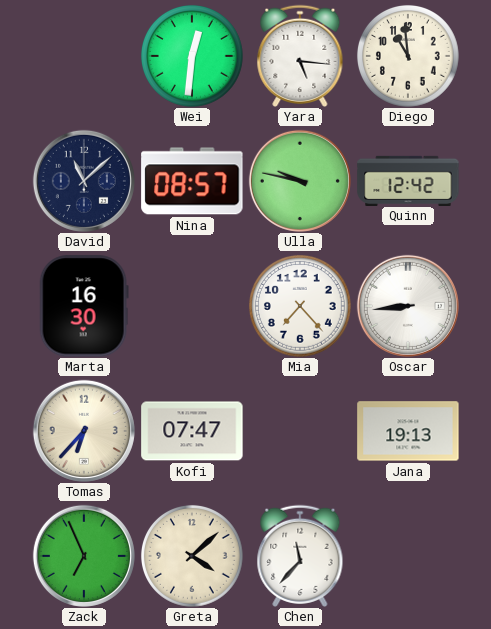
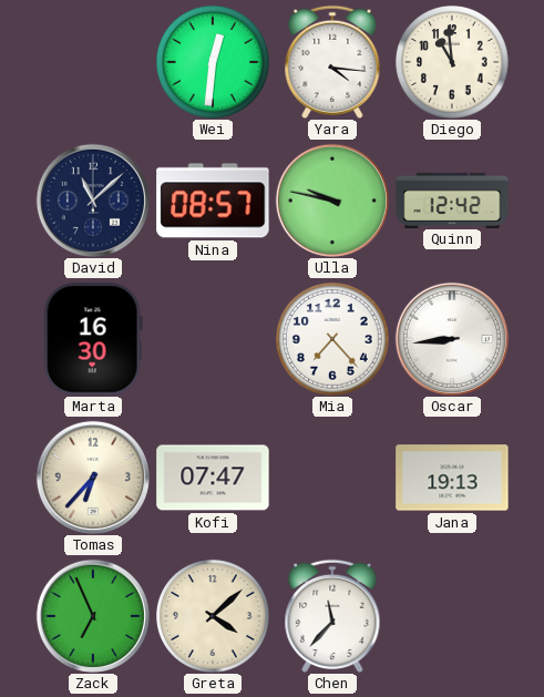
Yara: 5:16 -> 4:16
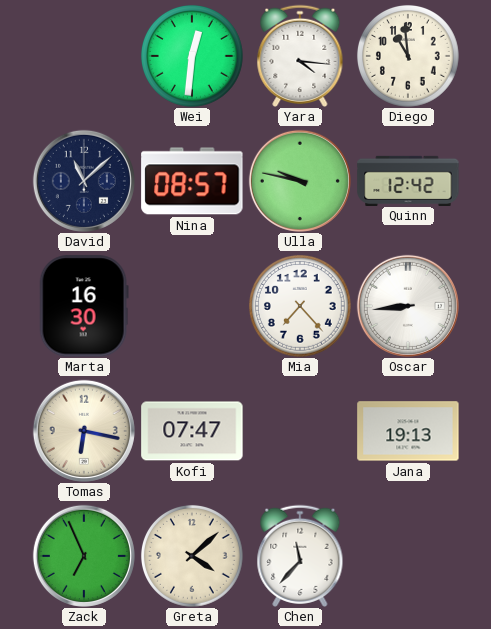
Tomas: 6:37 -> 6:17
